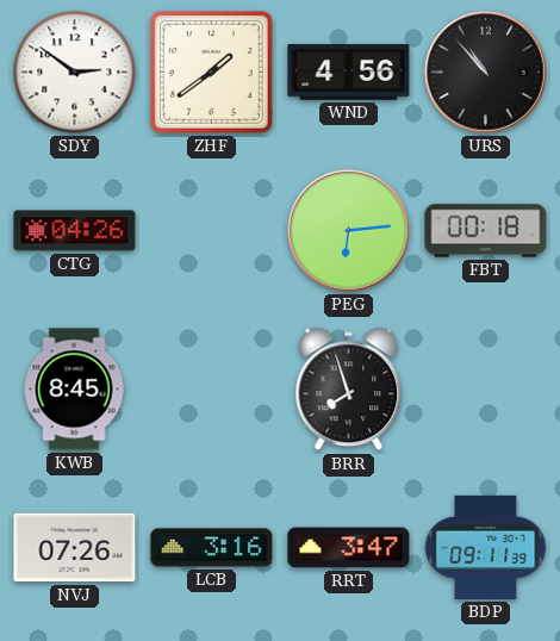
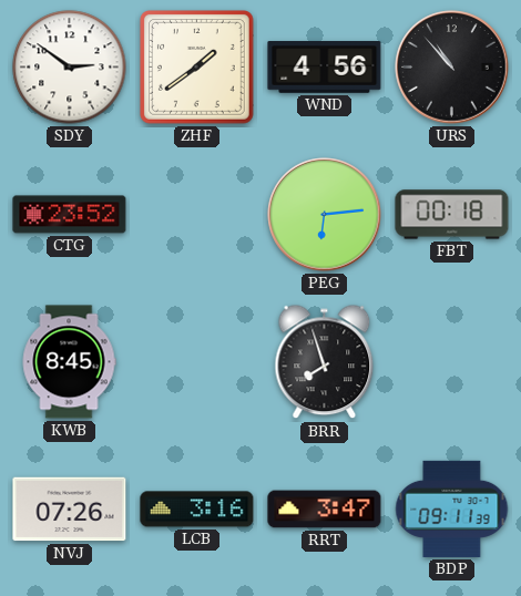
CTG: 04:26 -> 23:52
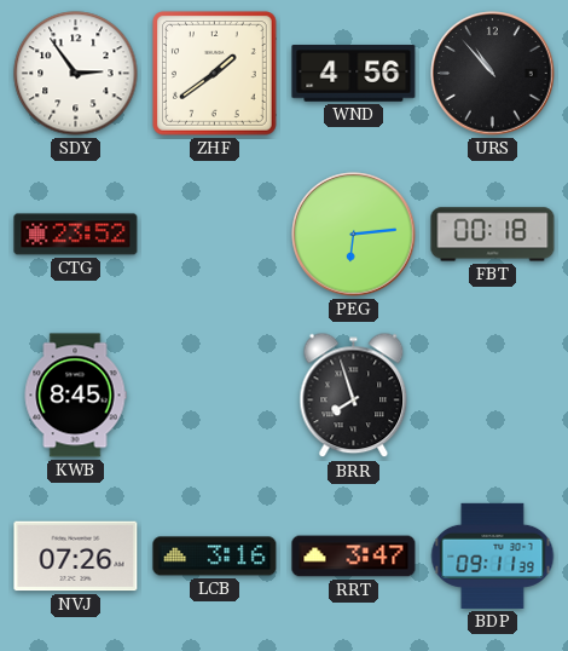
SDY: 2:51 -> 2:54
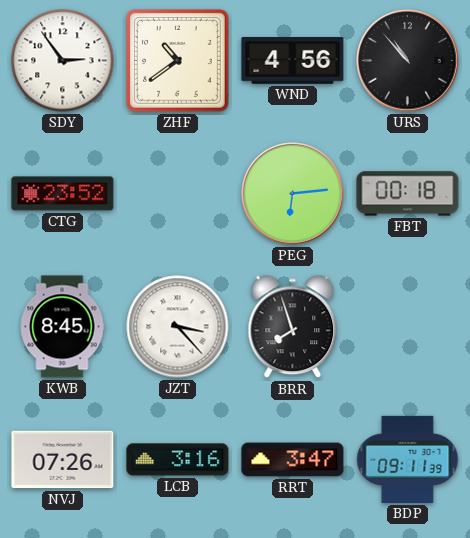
ZHF: 1:39 -> 10:39
JZT: none -> 3:23
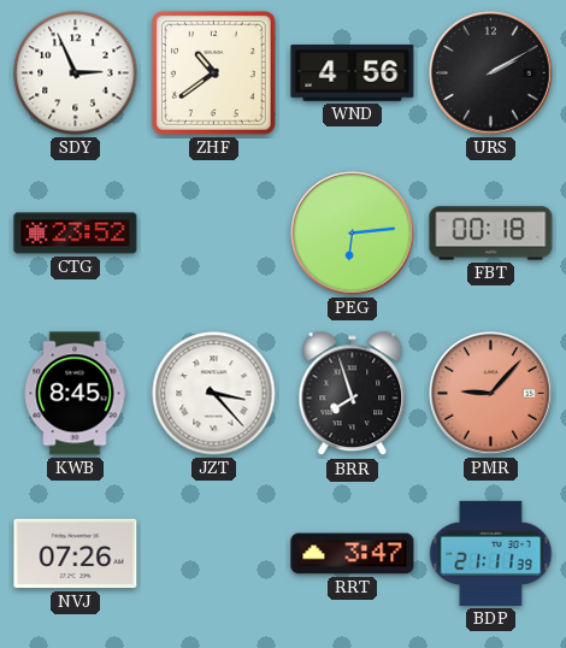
SDY: 2:54 -> 2:56
URS: 10:53 -> 2:10
PMR: none -> 9:07
LCB: 3:16 -> none
BDP: 09:11 -> 21:11
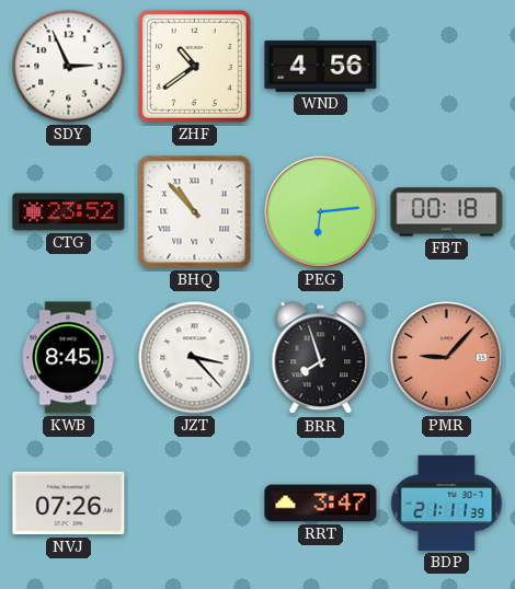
URS: 2:10 -> none
BHQ: none -> 10:53
